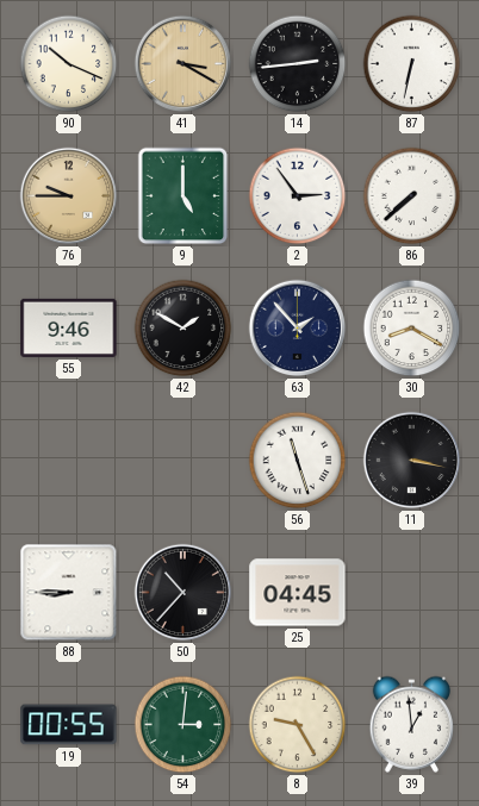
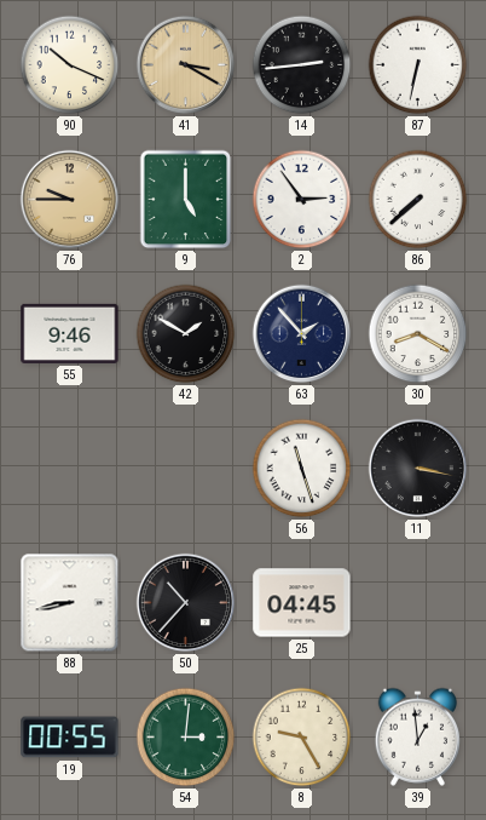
88: 8:45 -> 8:43
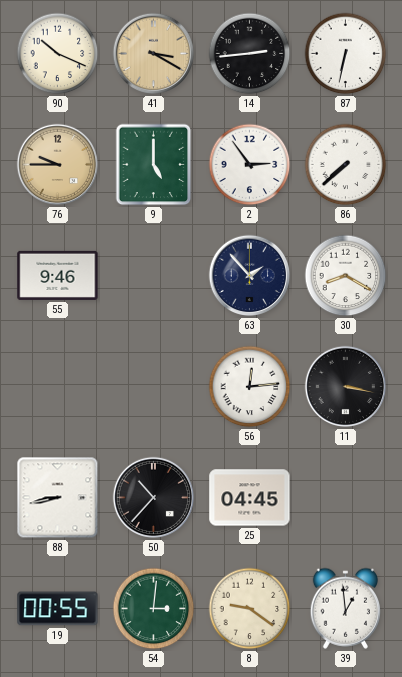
42: 1:50 -> none
56: 11:27 -> 12:14
8: 9:25 -> 9:21
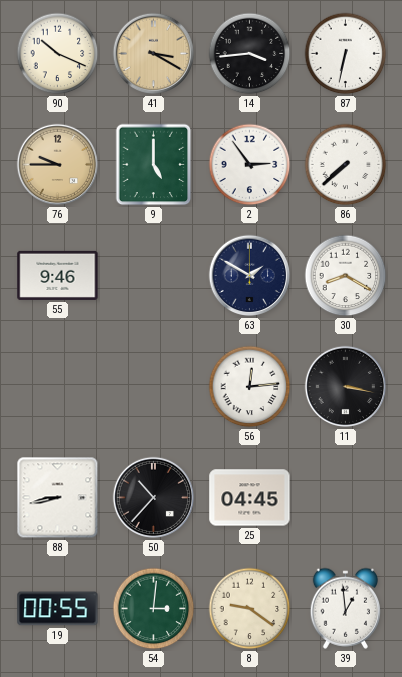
14: 2:44 -> 3:44
63: 1:53 -> 1:50
